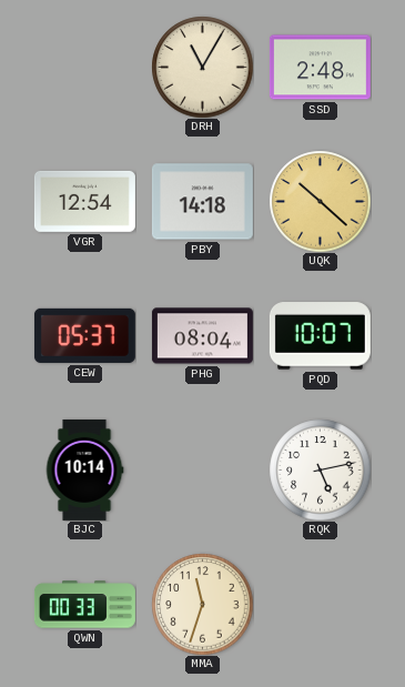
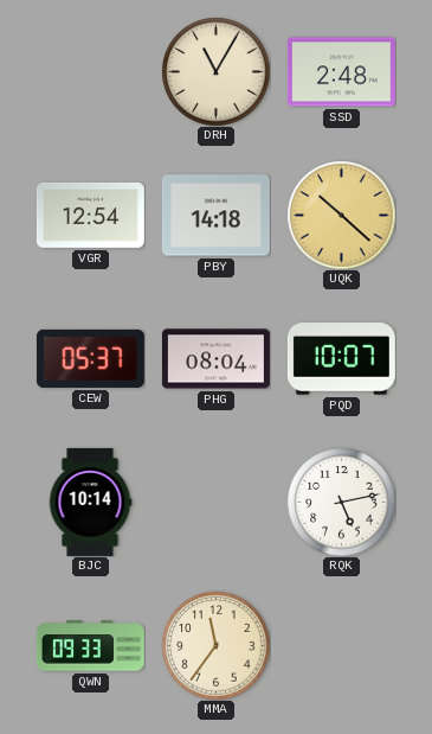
QWN: 00:33 -> 09:33
MMA: 11:33 -> 11:36
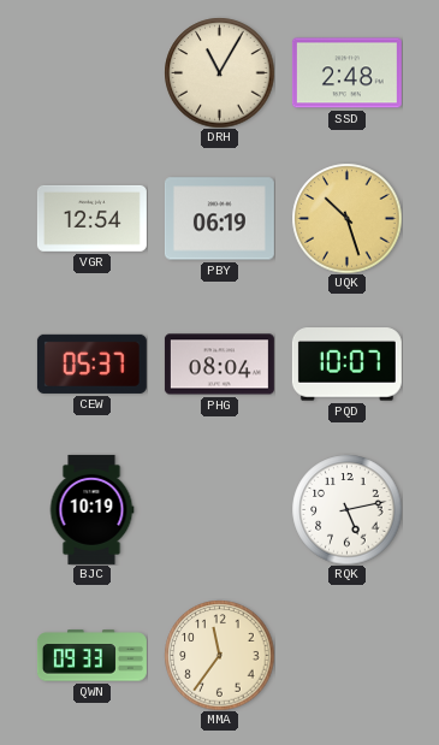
PBY: 14:18 -> 06:19
UQK: 10:22 -> 10:27
BJC: 10:14 -> 10:19
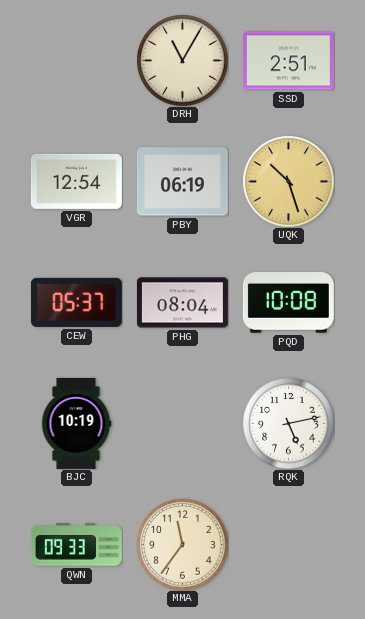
SSD: 2:48 -> 2:51
PQD: 10:07 -> 10:08
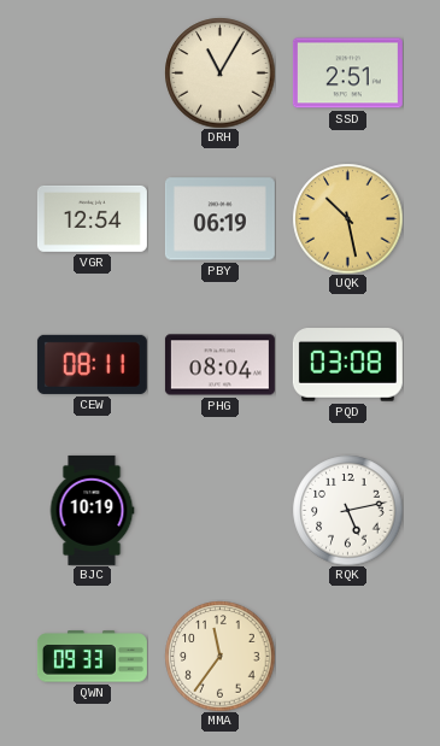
UQK: 10:27 -> 10:28
CEW: 05:37 -> 08:11
PQD: 10:08 -> 03:08
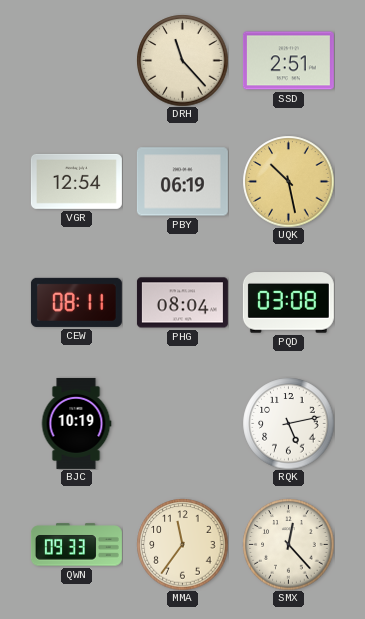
DRH: 11:05 -> 11:23
SMX: none -> 12:23
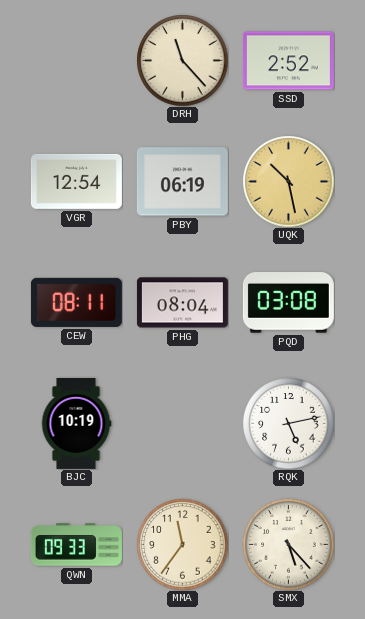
SSD: 2:51 -> 2:52
SMX: 12:23 -> 5:23
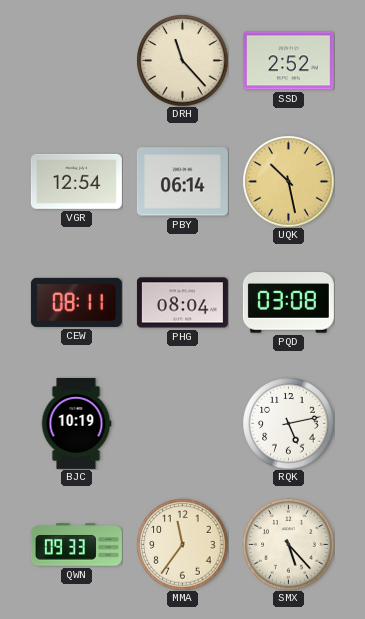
PBY: 06:19 -> 06:14
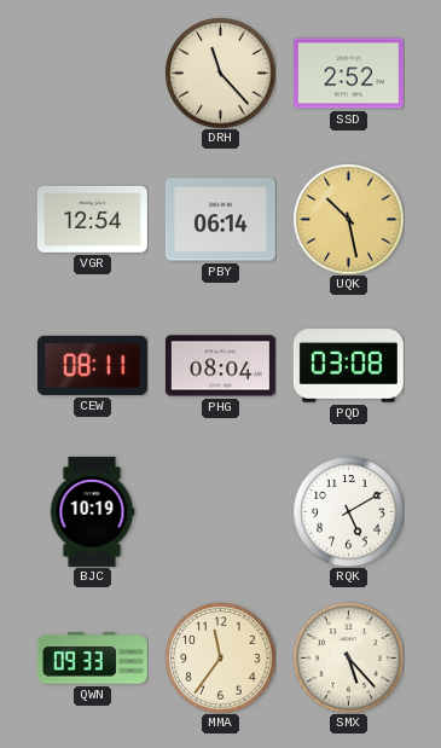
RQK: 5:13 -> 5:10
